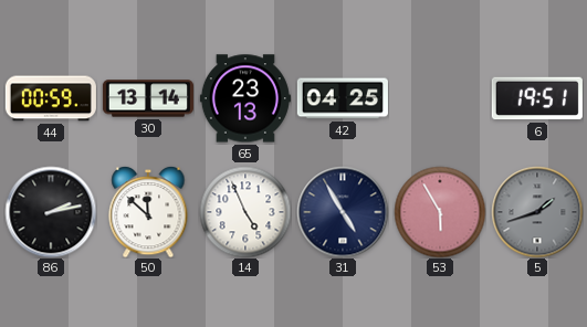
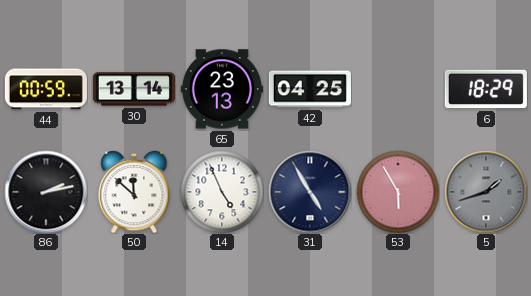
6: 19:51 -> 18:29
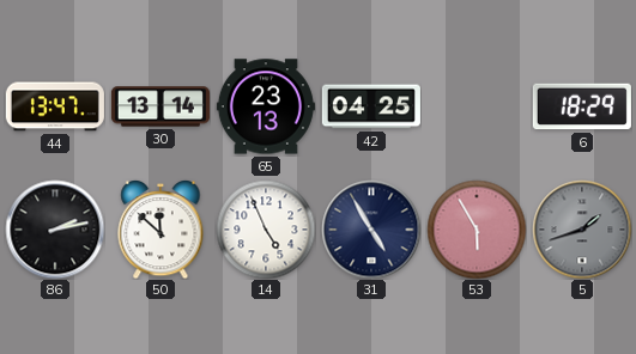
44: 00:59 -> 13:47
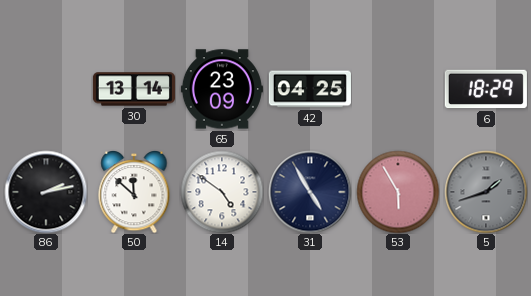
44: 13:47 -> none
65: 23:13 -> 23:09
14: 4:56 -> 4:51
